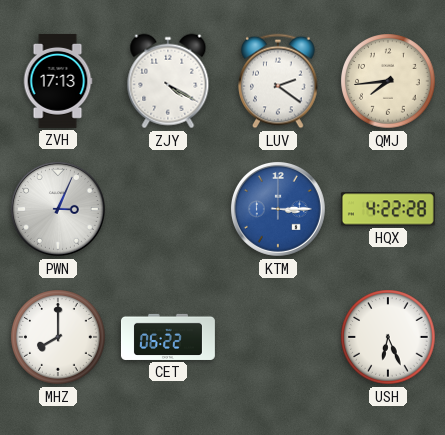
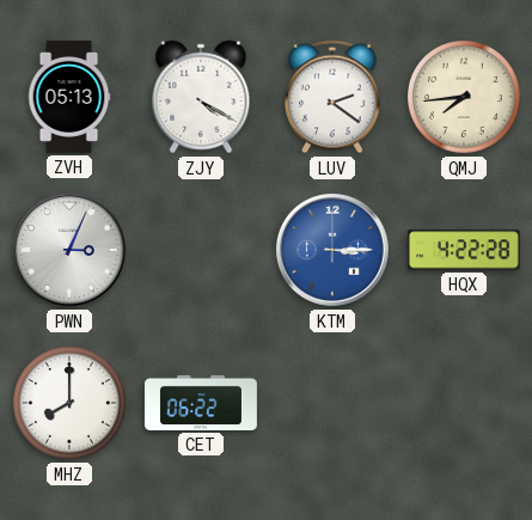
ZVH: 17:13 -> 05:13
USH: 6:26 -> none
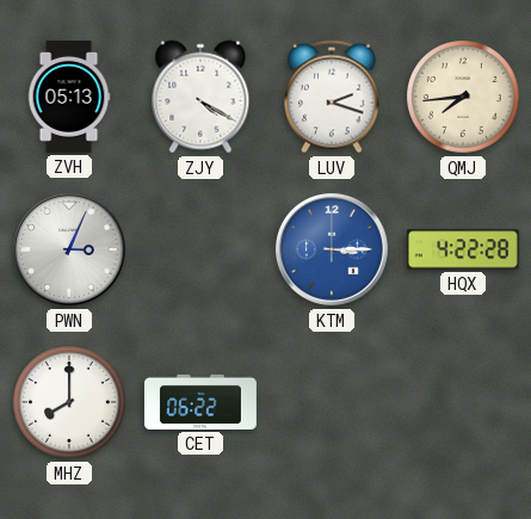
LUV: 2:21 -> 2:18
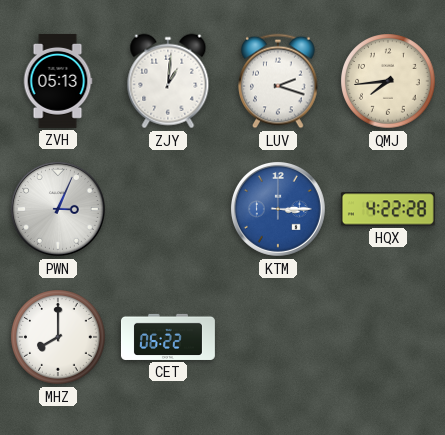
ZJY: 4:20 -> 1:01
